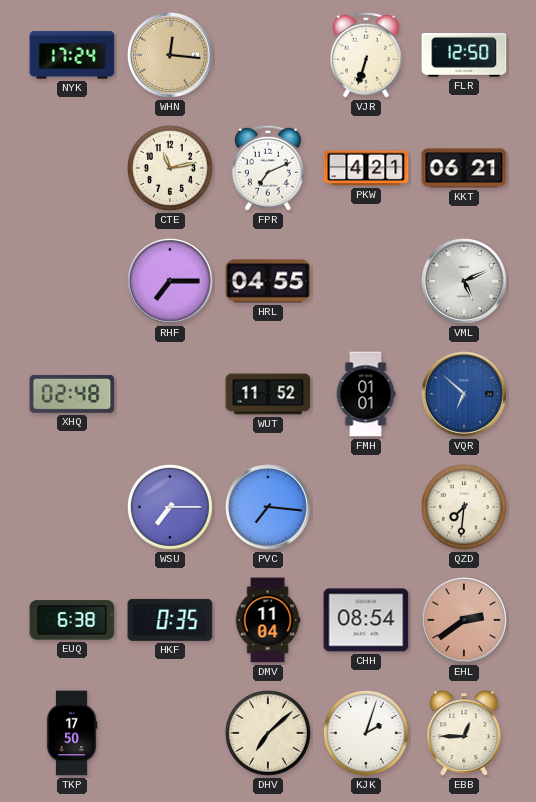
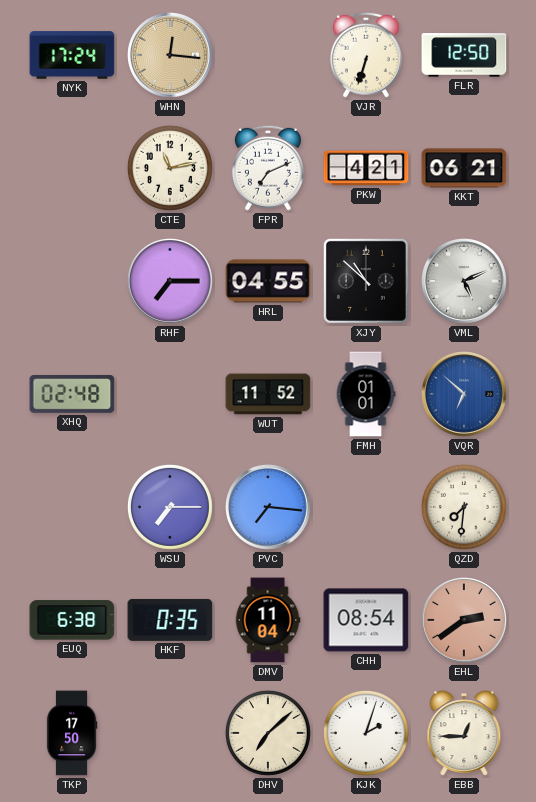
XJY: none -> 10:52
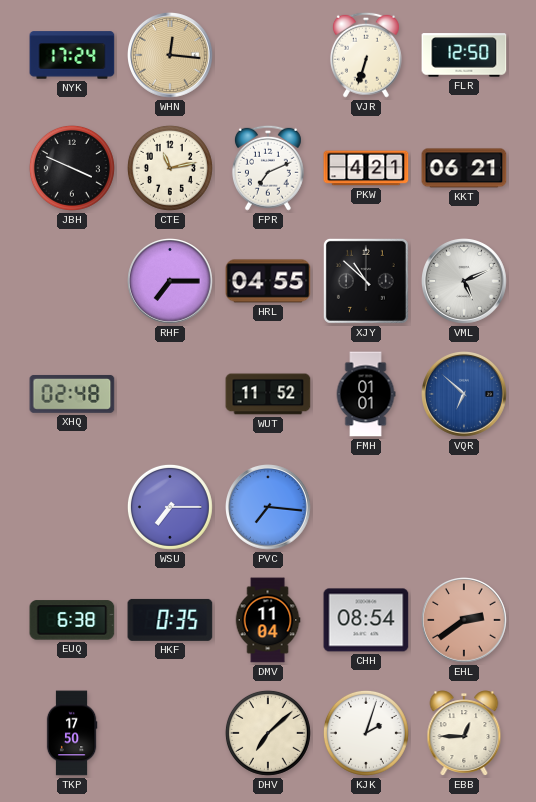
JBH: none -> 3:49
QZD: 7:31 -> none
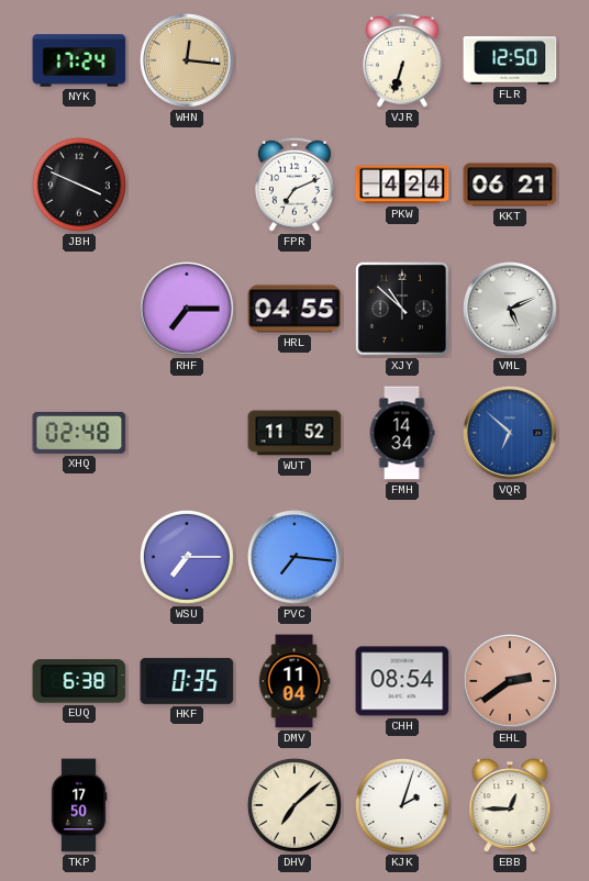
CTE: 11:13 -> none
PKW: 4:21 -> 4:24
FMH: 01:01 -> 14:34
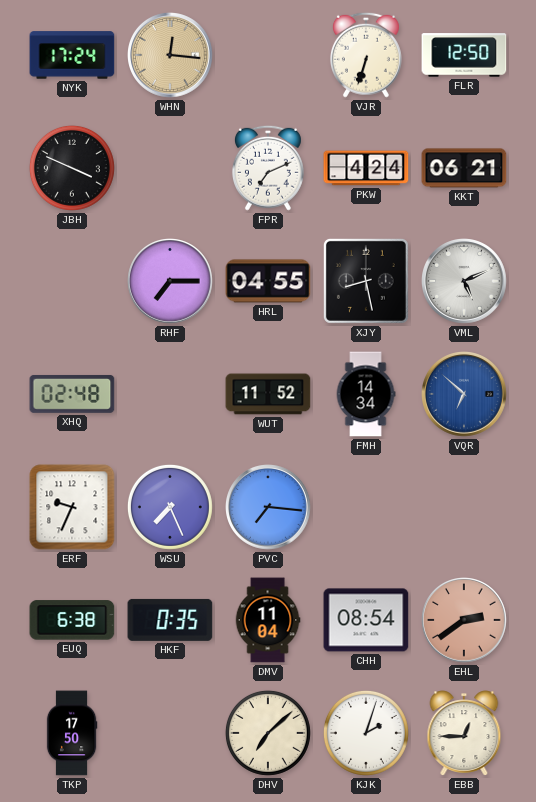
XJY: 10:52 -> 8:28
ERF: none -> 9:34
WSU: 7:15 -> 7:26
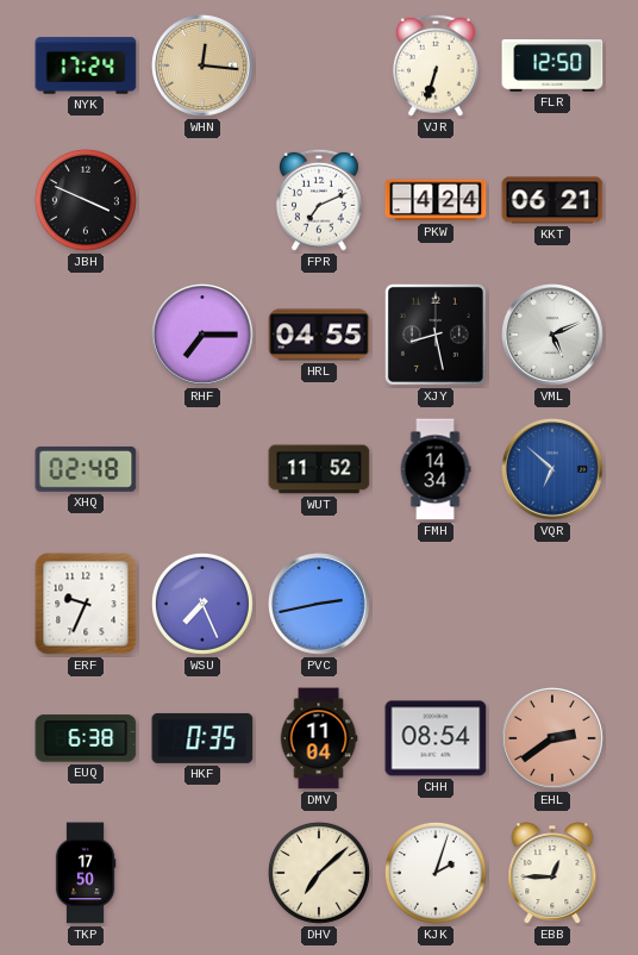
PVC: 7:16 -> 2:43
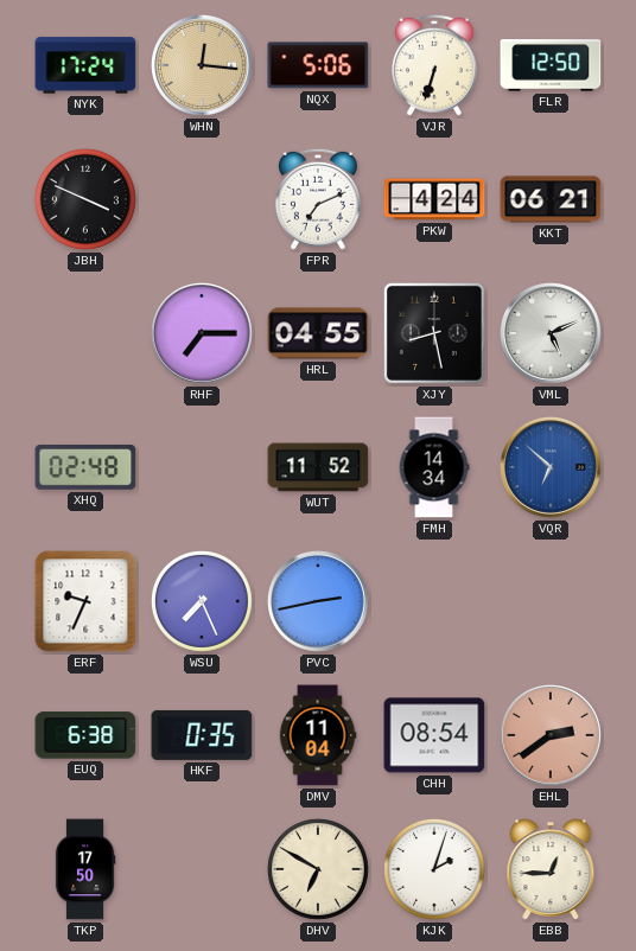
NQX: none -> 5:06
DHV: 7:08 -> 6:50
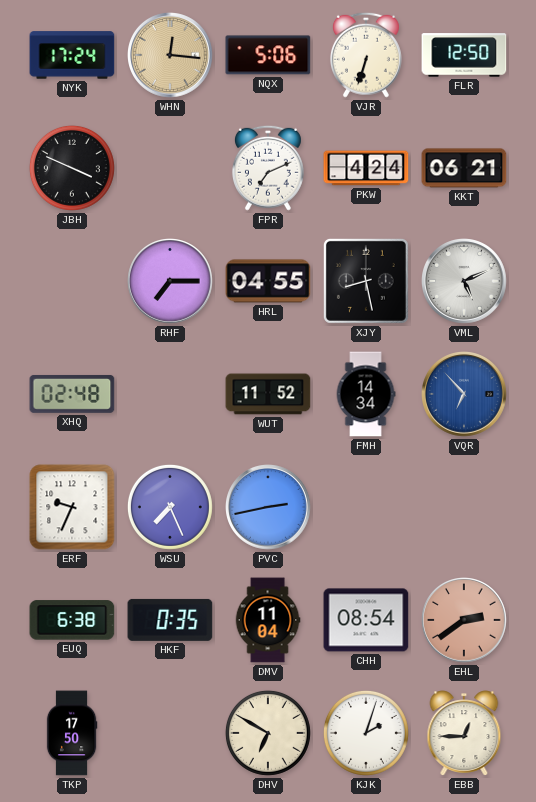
VQR: 6:52 -> 6:53
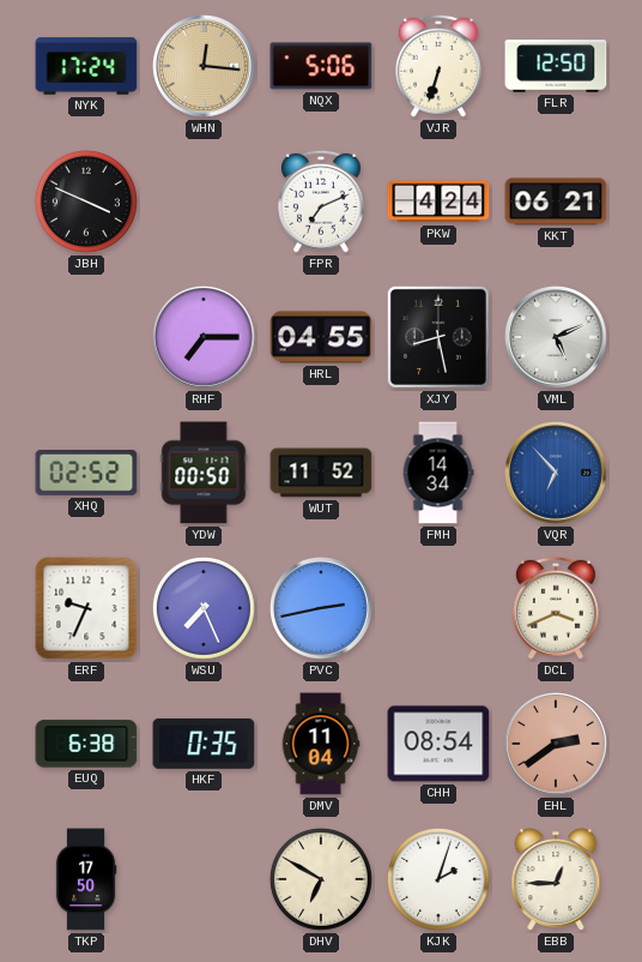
XHQ: 02:48 -> 02:52
YDW: none -> 00:50
DCL: none -> 3:41
